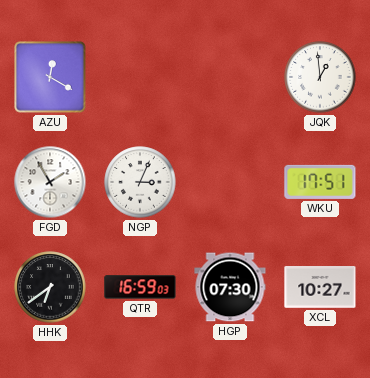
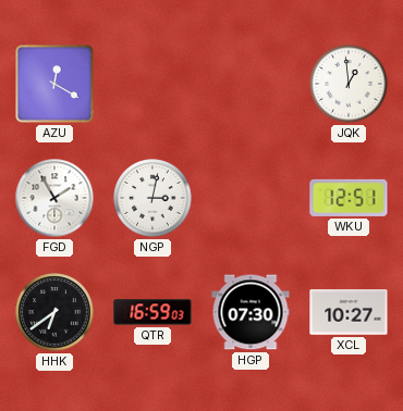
NGP: 3:04 -> 3:02
WKU: 17:51 -> 12:51
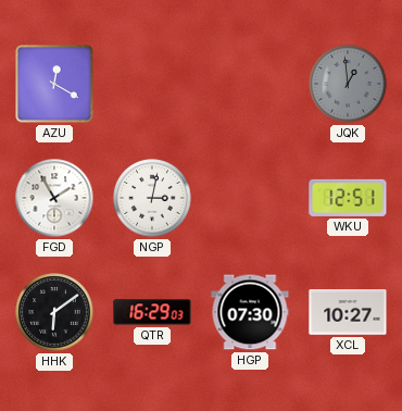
JQK dial: white -> grey
HHK: 6:39 -> 6:09
QTR: 16:59 -> 16:29
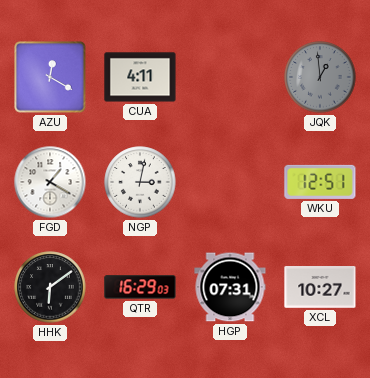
CUA: none -> 4:11
FGD: 1:55 -> 1:20
HGP: 07:30 -> 07:31
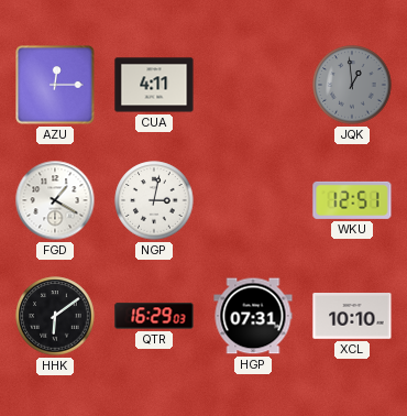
AZU: 12:20 -> 12:15
XCL: 10:27 -> 10:10
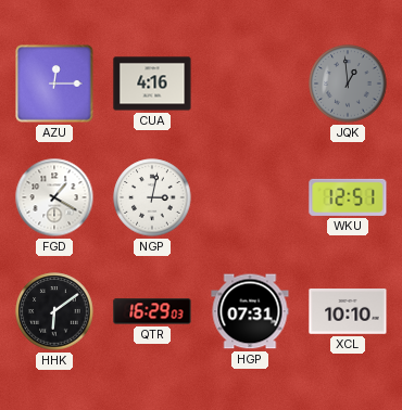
CUA: 4:11 -> 4:16
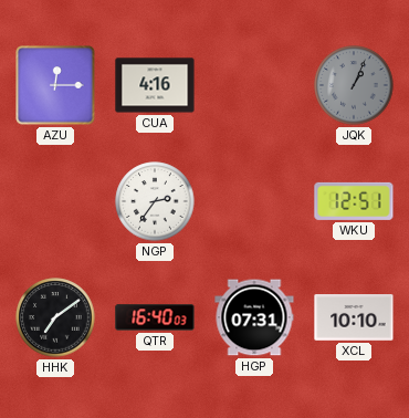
JQK: 12:59 -> 1:04
FGD: 1:20 -> none
NGP: 3:02 -> 2:36
HHK: 6:09 -> 7:09
QTR: 16:29 -> 16:40
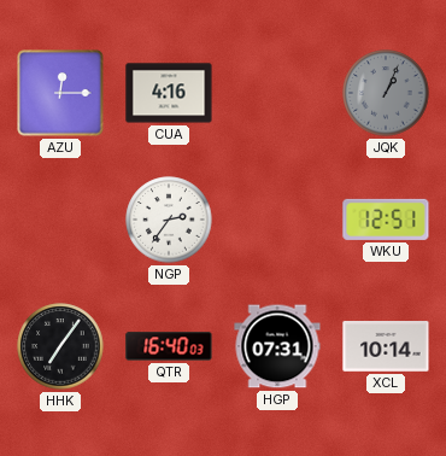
HHK: 7:09 -> 7:06
XCL: 10:10 -> 10:14
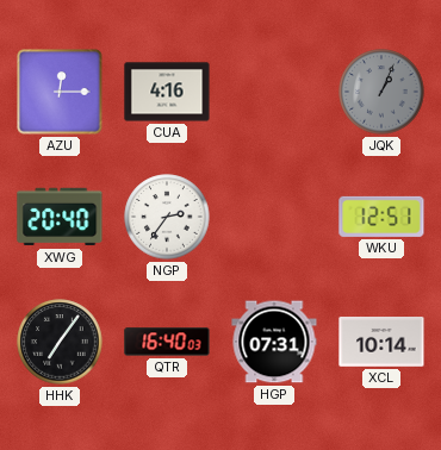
XWG: none -> 20:40
